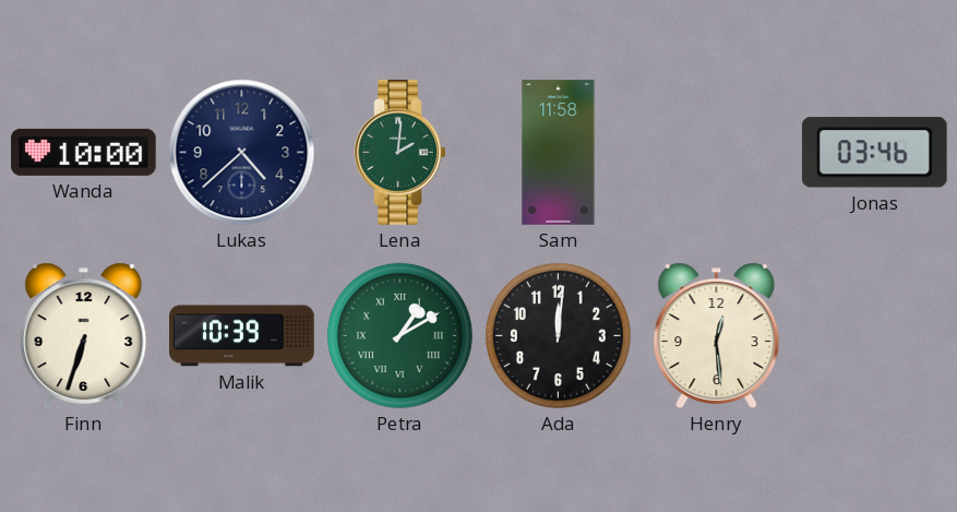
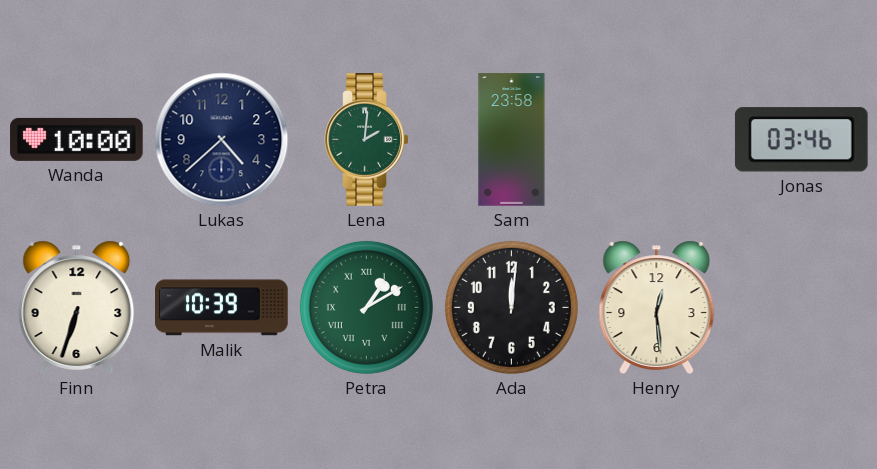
Sam: 11:58 -> 23:58
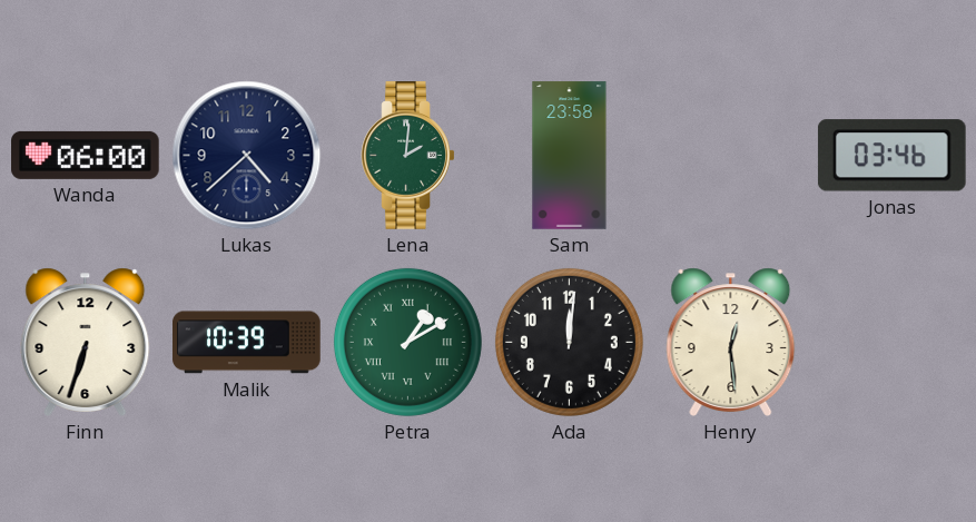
Wanda: 10:00 -> 06:00
